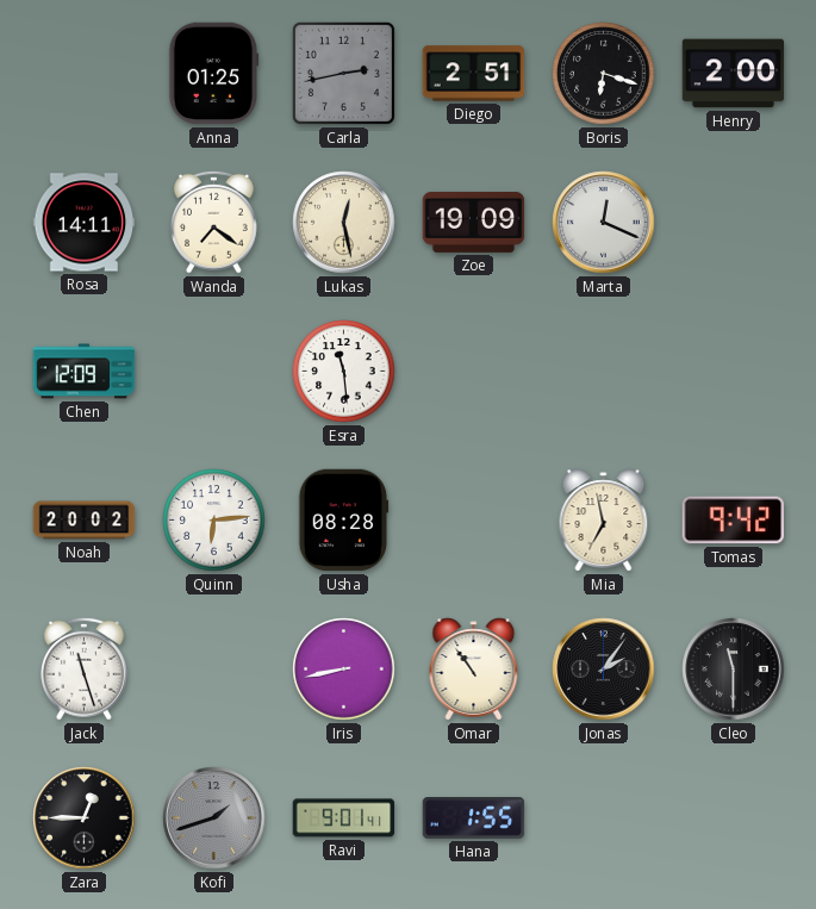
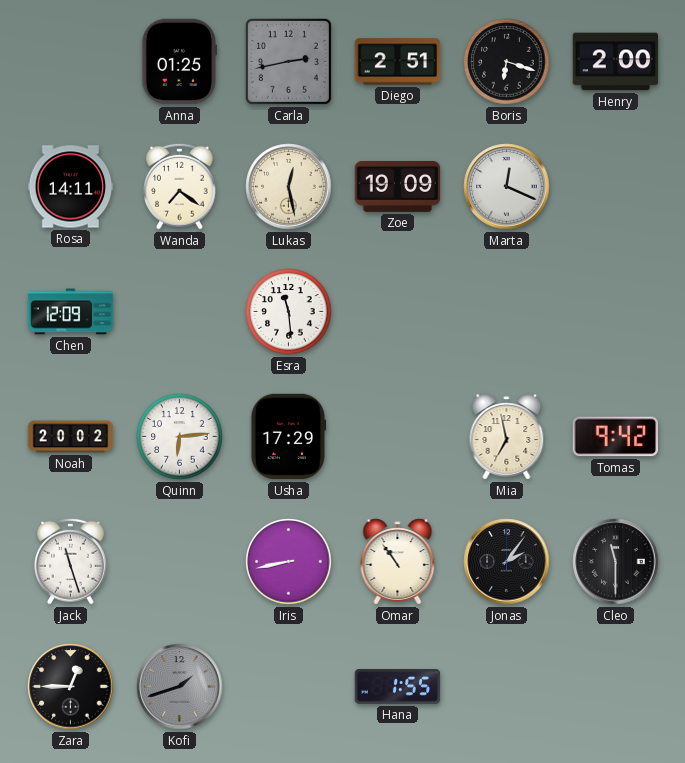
Usha: 08:28 -> 17:29
Ravi: 9:01 -> none
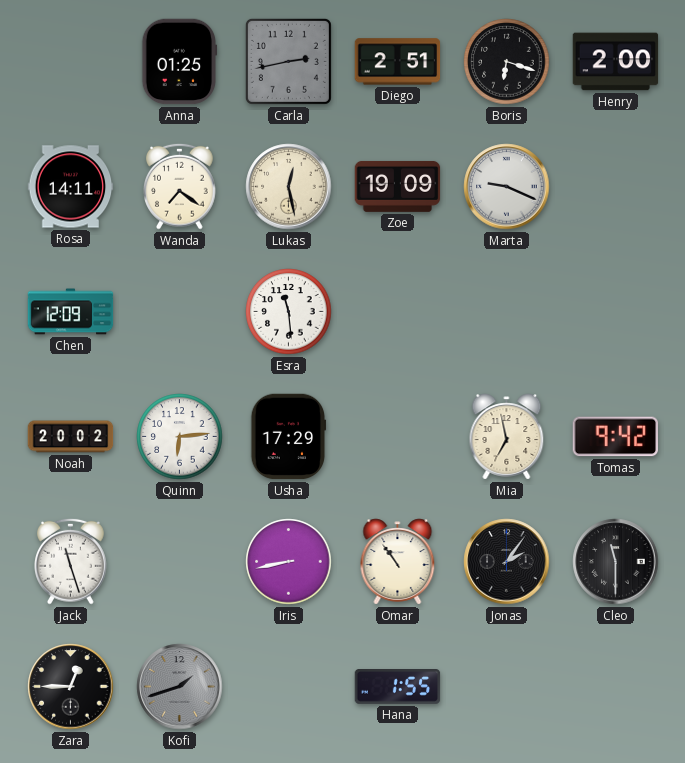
Marta: 12:19 -> 9:19
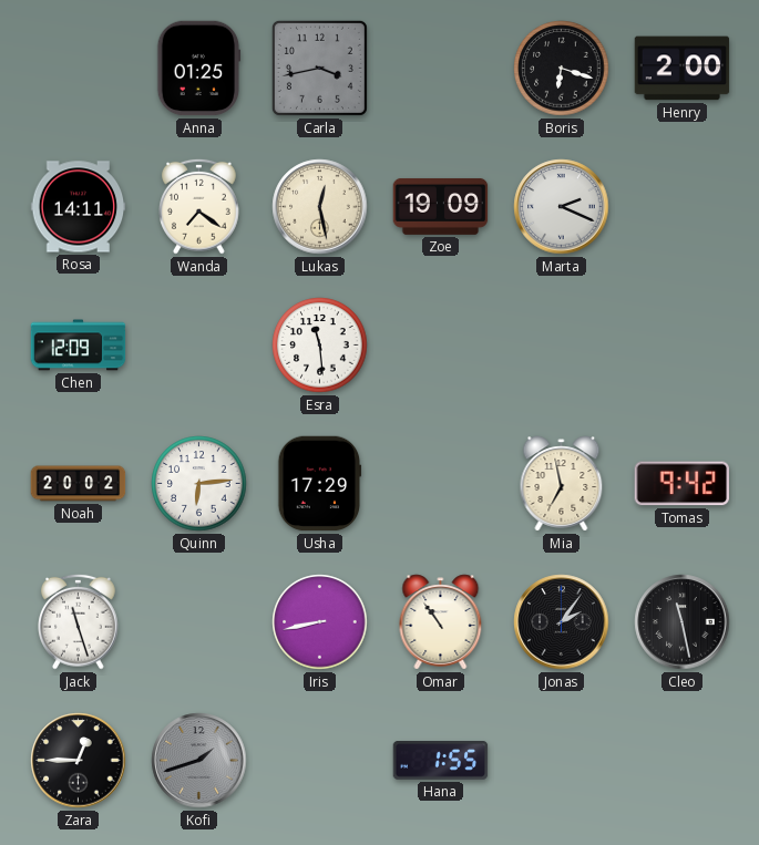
Carla: 2:43 -> 3:43
Diego: 2:51 -> none
Marta: 9:19 -> 2:19
Cleo: 11:30 -> 11:28
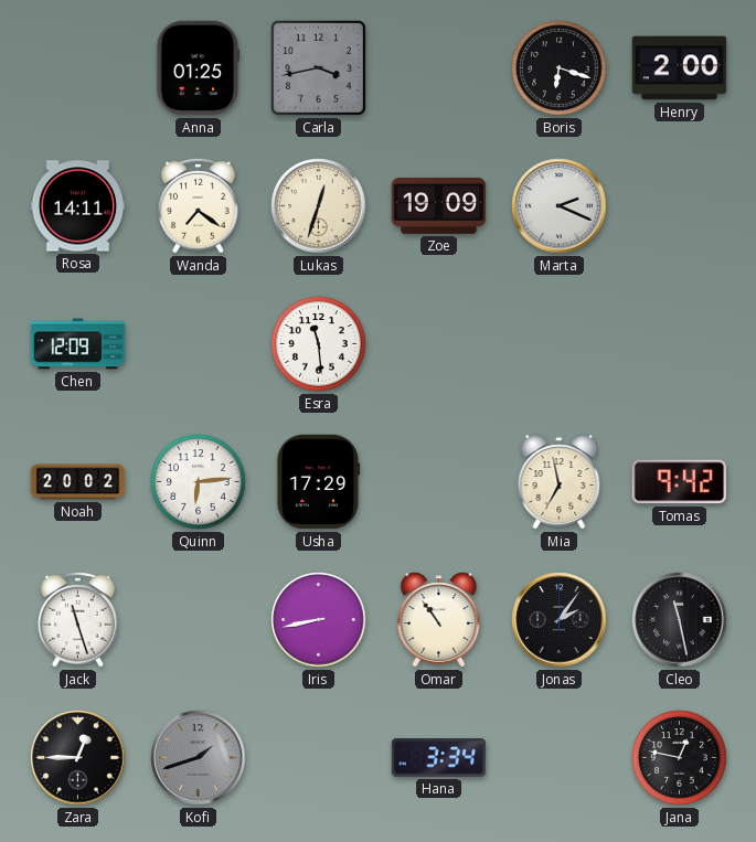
Lukas: 12:28 -> 12:33
Hana: 1:55 -> 3:34
Jana: none -> 12:47
